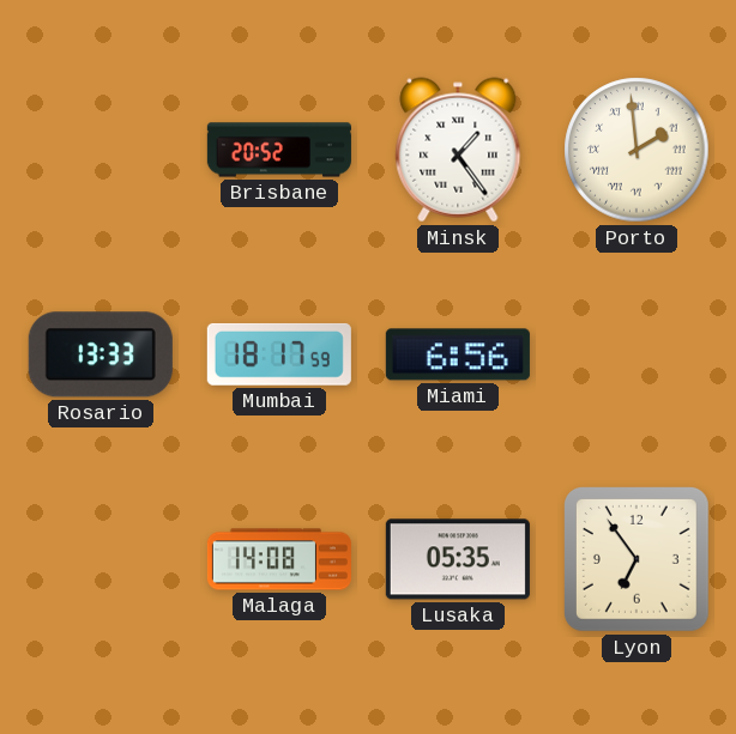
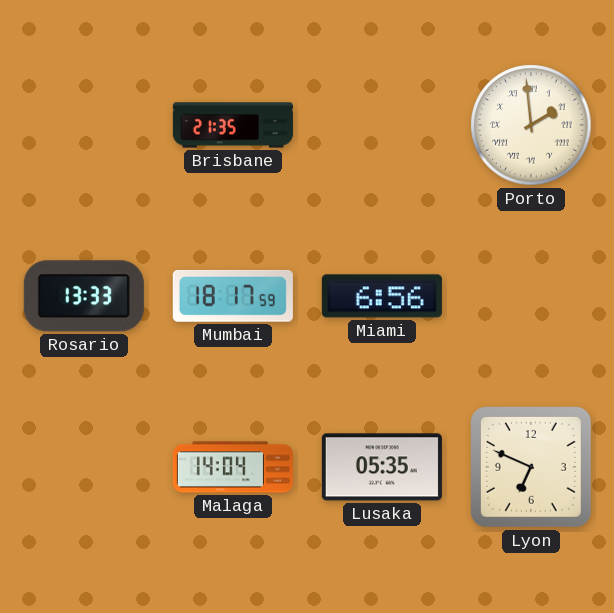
Brisbane: 20:52 -> 21:35
Minsk: 1:24 -> none
Malaga: 14:08 -> 14:04
Lyon: 6:54 -> 6:49
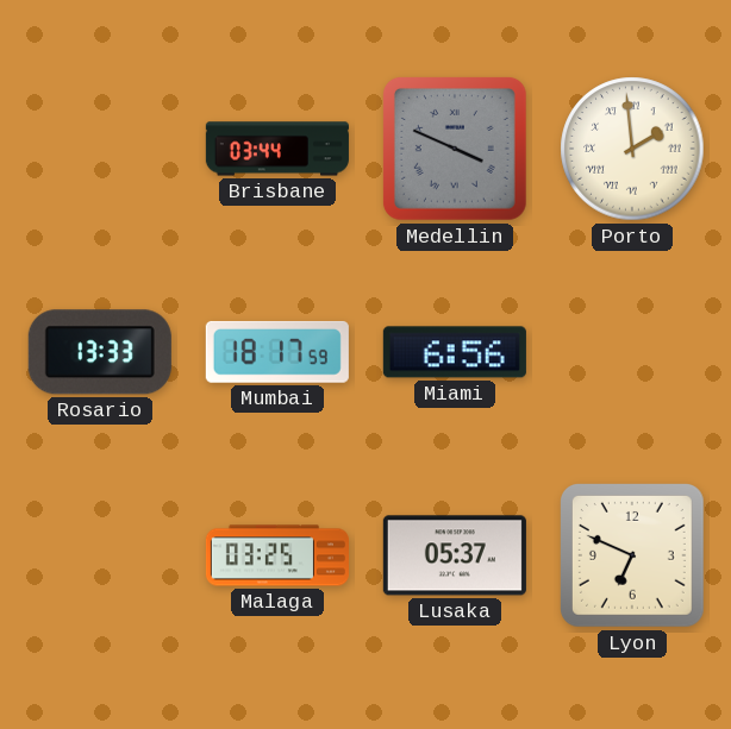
Brisbane: 21:35 -> 03:44
Medellin: none -> 3:49
Malaga: 14:04 -> 03:25
Lusaka: 05:35 -> 05:37
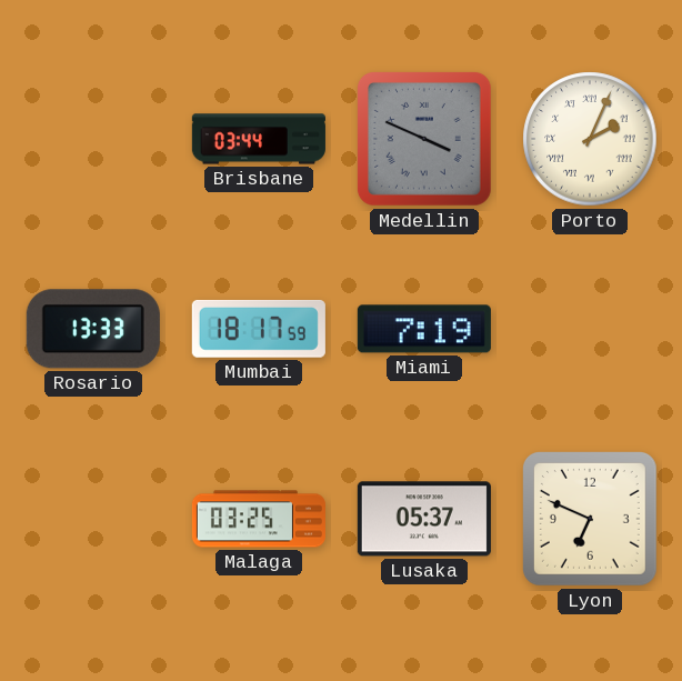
Porto: 1:59 -> 2:04
Miami: 6:56 -> 7:19
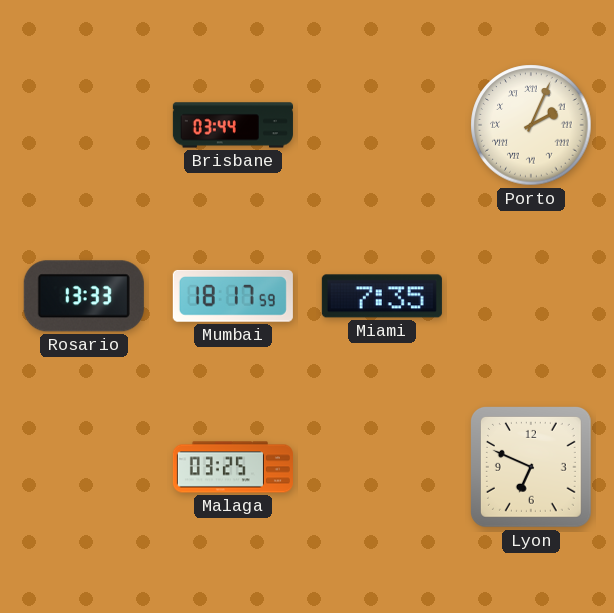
Medellin: 3:49 -> none
Miami: 7:19 -> 7:35
Lusaka: 05:37 -> none
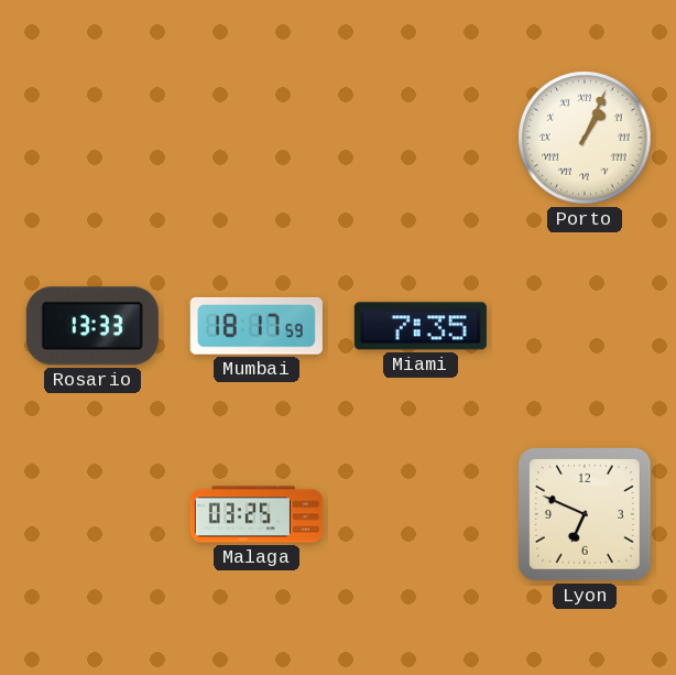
Brisbane: 03:44 -> none
Porto: 2:04 -> 1:04
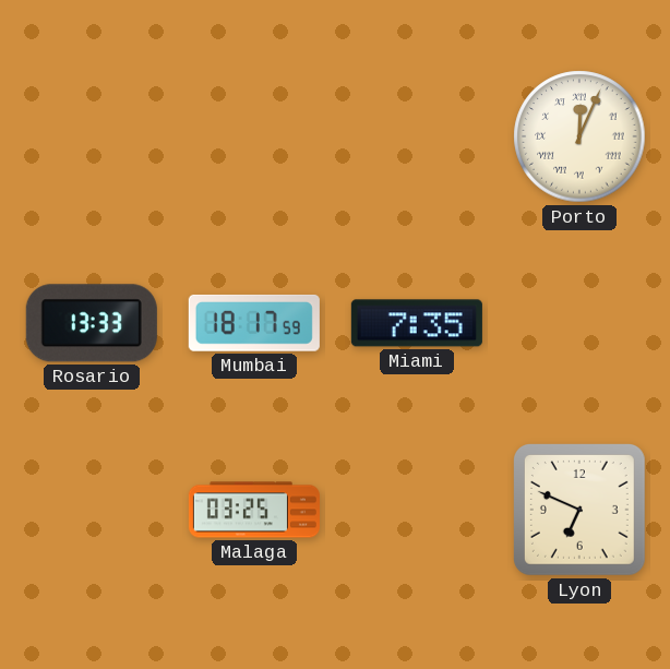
Porto: 1:04 -> 12:04
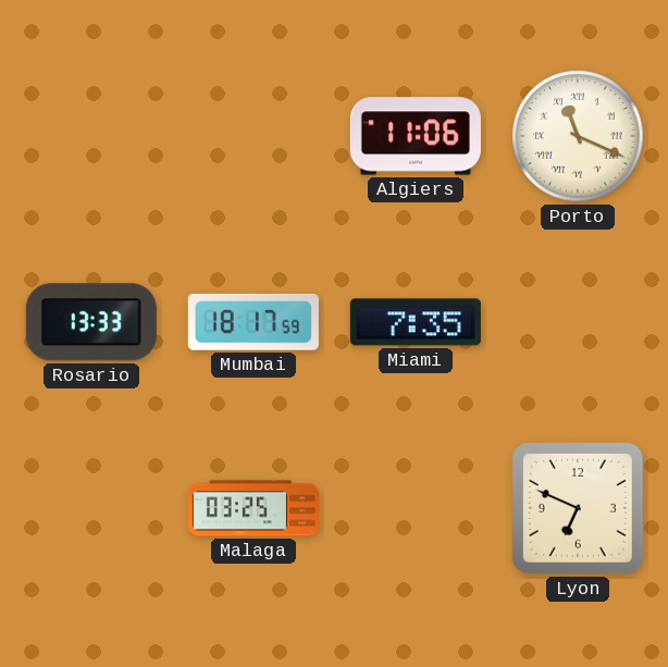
Algiers: none -> 11:06
Porto: 12:04 -> 11:19
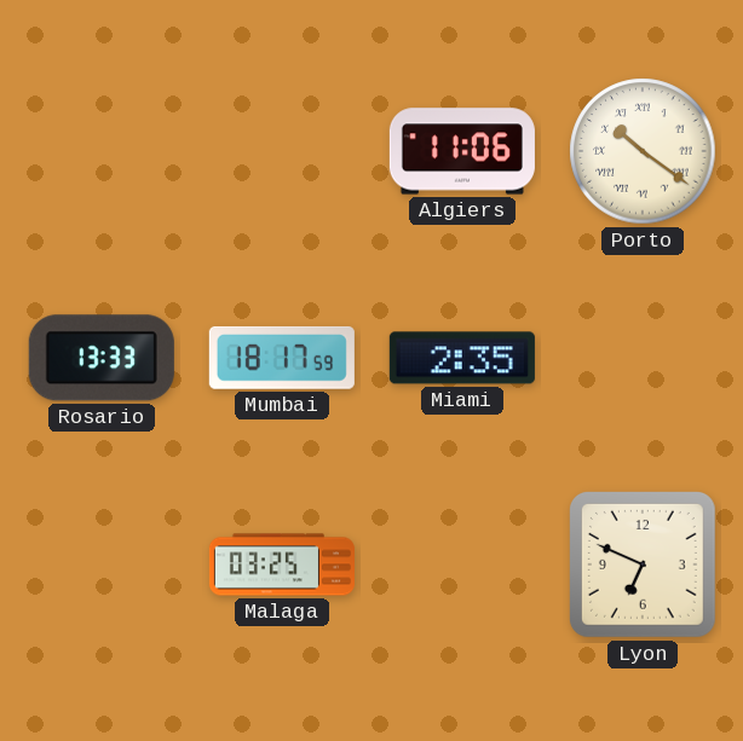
Porto: 11:19 -> 10:21
Miami: 7:35 -> 2:35
